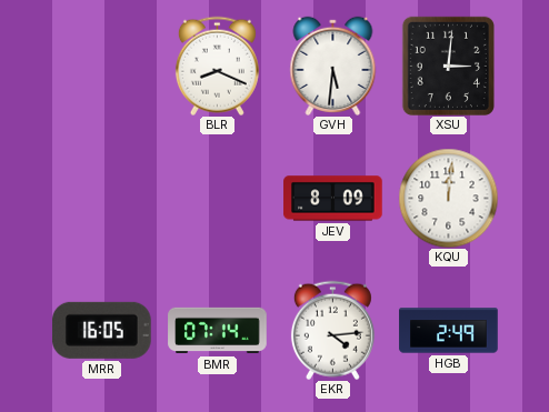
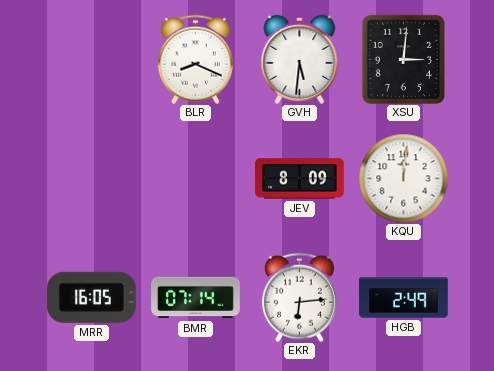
EKR: 4:14 -> 6:14
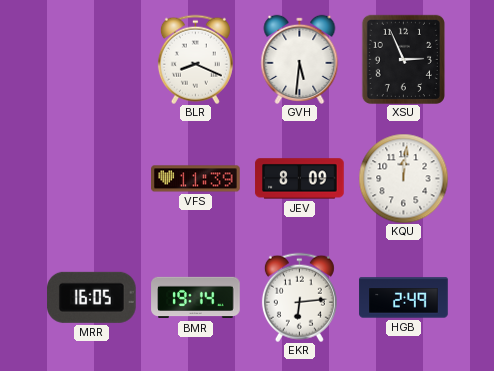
XSU: 3:01 -> 2:56
VFS: none -> 11:39
BMR: 07:14 -> 19:14
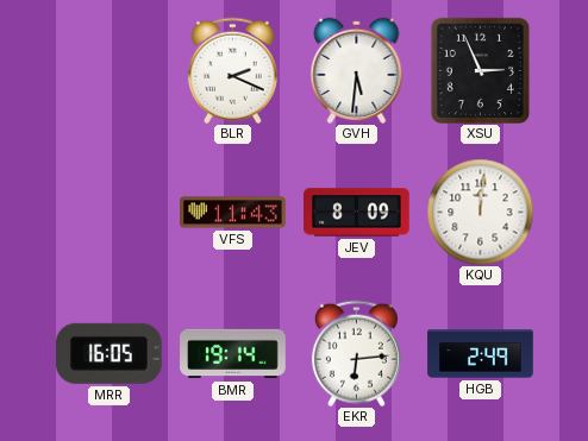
BLR: 8:19 -> 2:19
VFS: 11:39 -> 11:43
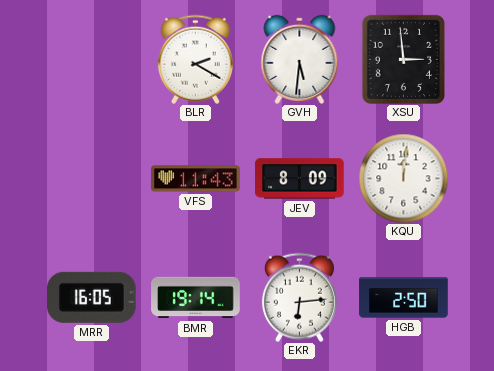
BLR: 2:19 -> 2:20
XSU: 2:56 -> 2:59
HGB: 2:49 -> 2:50
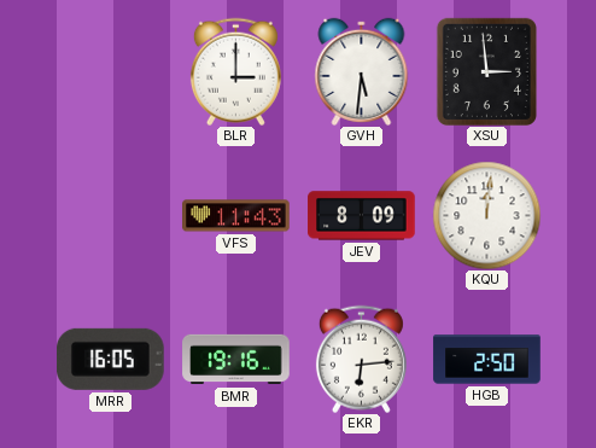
BLR: 2:20 -> 3:00
BMR: 19:14 -> 19:16
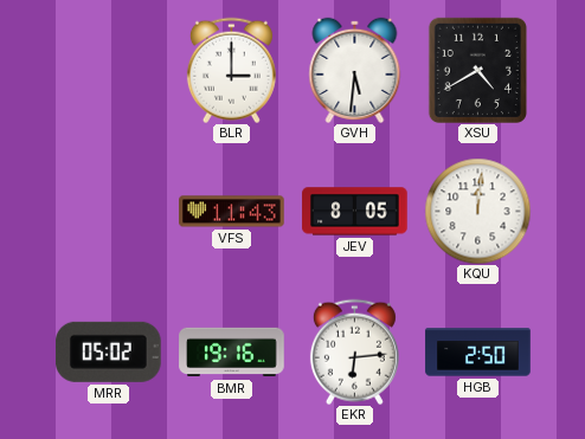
XSU: 2:59 -> 4:40
JEV: 8:09 -> 8:05
MRR: 16:05 -> 05:02
